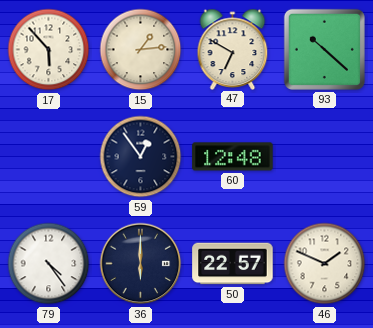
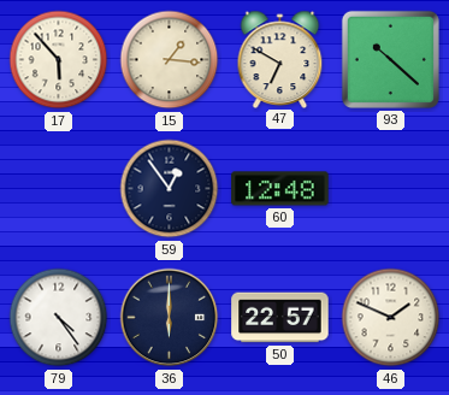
15: 1:14 -> 1:16
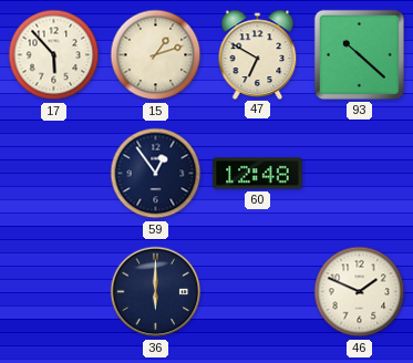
15: 1:16 -> 1:12
79: 4:24 -> none
50: 22:57 -> none
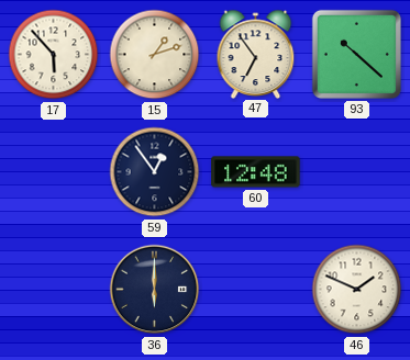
47: 6:50 -> 6:54
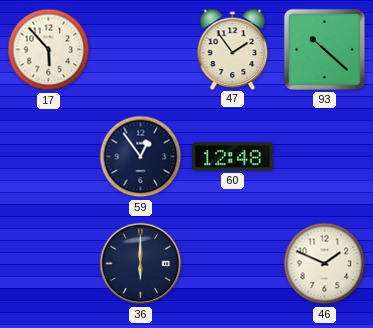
15: 1:12 -> none
47: 6:54 -> 1:54
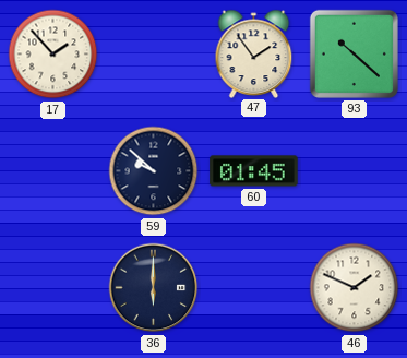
17: 5:53 -> 1:53
59: 12:54 -> 9:52
60: 12:48 -> 01:45
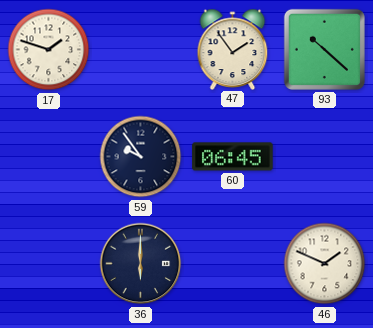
17: 1:53 -> 1:48
59: 9:52 -> 9:54
60: 01:45 -> 06:45
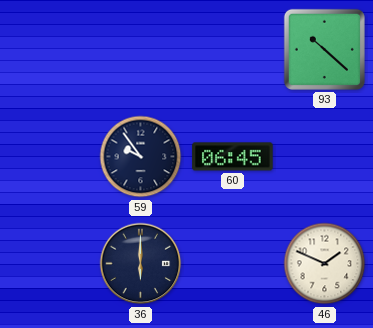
17: 1:48 -> none
47: 1:54 -> none
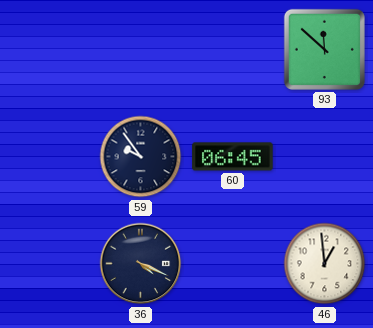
93: 10:22 -> 11:52
36: 6:00 -> 4:19
46: 1:49 -> 12:59
